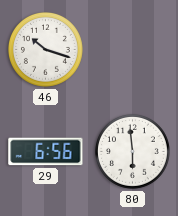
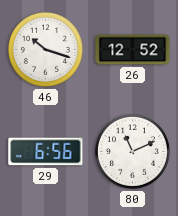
26: none -> 12:52
80: 5:59 -> 11:11
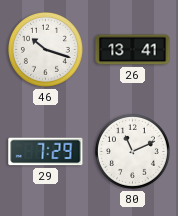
26: 12:52 -> 13:41
29: 6:56 -> 7:29
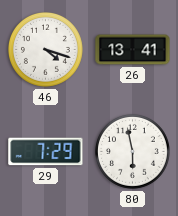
46: 10:18 -> 4:18
80: 11:11 -> 5:58
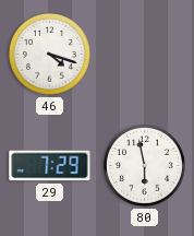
26: 13:41 -> none
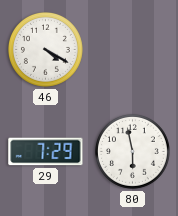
46: 4:18 -> 4:20
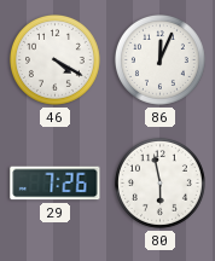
86: none -> 12:04
29: 7:29 -> 7:26
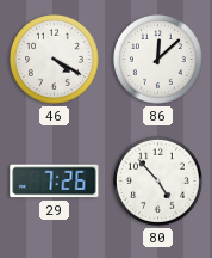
86: 12:04 -> 12:08
80: 5:58 -> 4:53
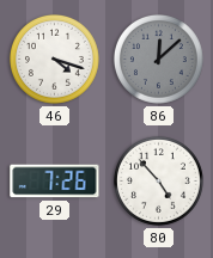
46: 4:20 -> 4:18
86 dial: white -> grey
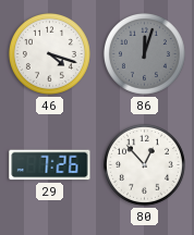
86: 12:08 -> 12:03
80: 4:53 -> 12:53
